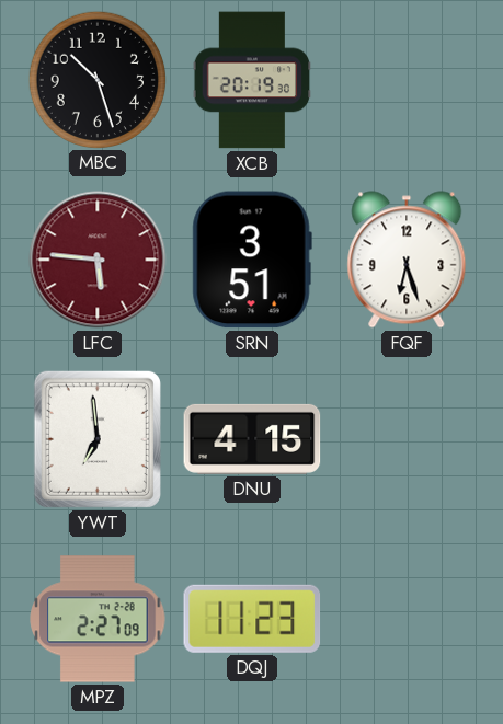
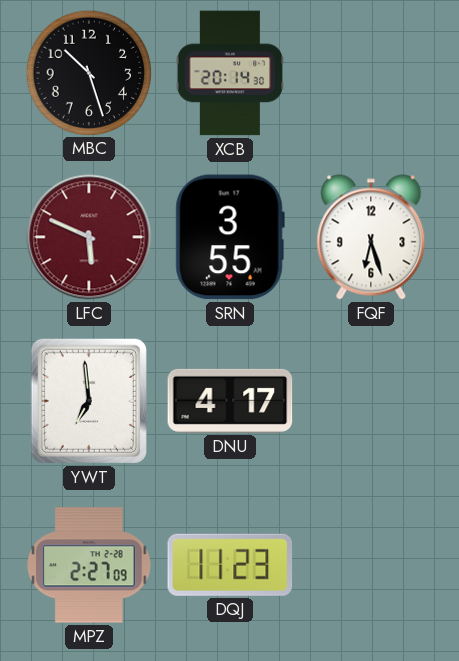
XCB: 20:19 -> 20:14
LFC: 5:46 -> 5:49
SRN: 3:51 -> 3:55
DNU: 4:15 -> 4:17
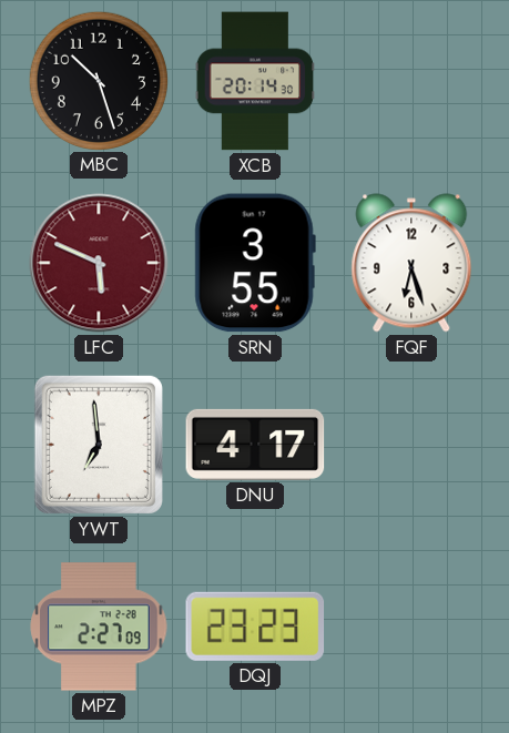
DQJ: 11:23 -> 23:23
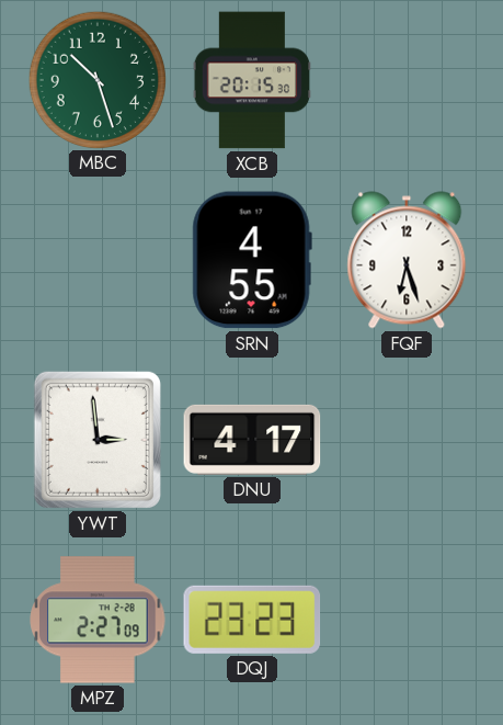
MBC dial: black -> green
XCB: 20:14 -> 20:15
LFC: 5:49 -> none
SRN: 3:55 -> 4:55
YWT: 6:59 -> 2:59
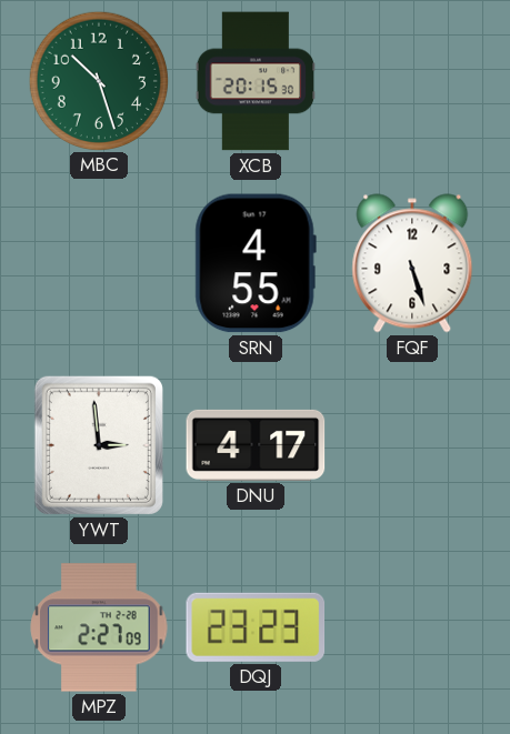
FQF: 6:27 -> 5:27
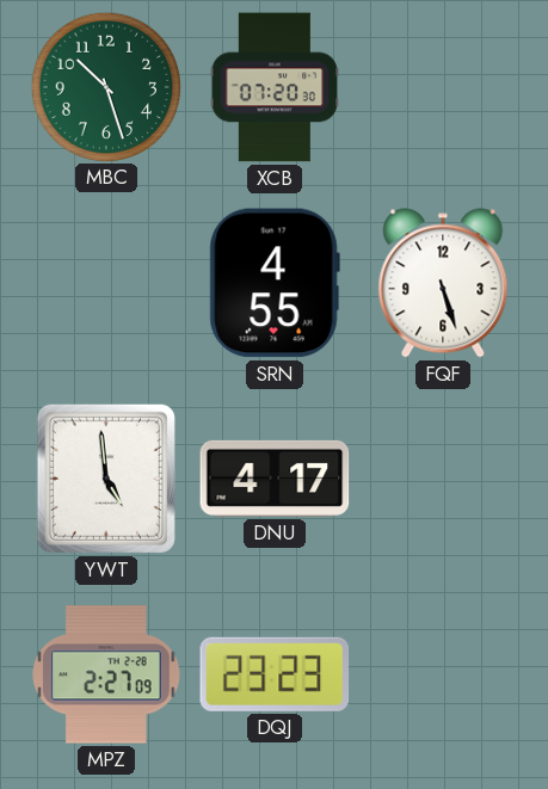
XCB: 20:15 -> 07:20
YWT: 2:59 -> 4:59
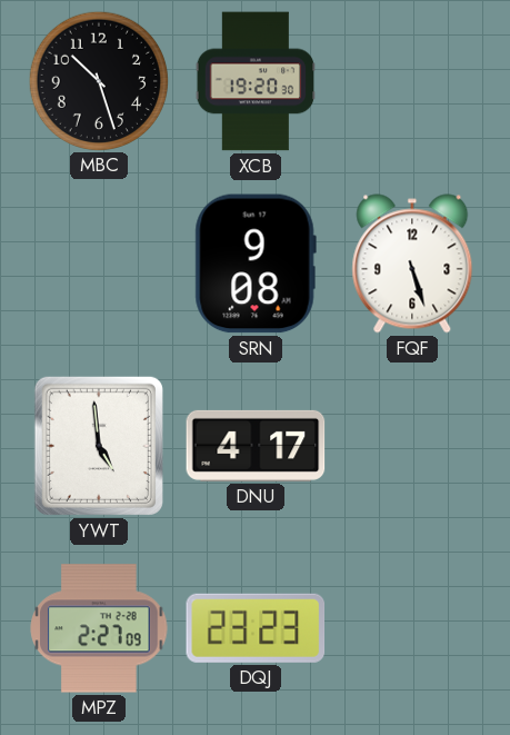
MBC dial: green -> black
XCB: 07:20 -> 19:20
SRN: 4:55 -> 9:08
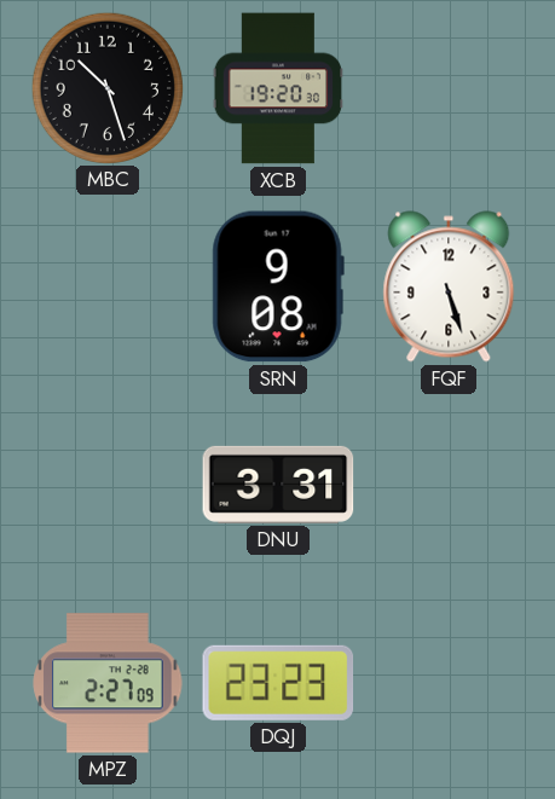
YWT: 4:59 -> none
DNU: 4:17 -> 3:31
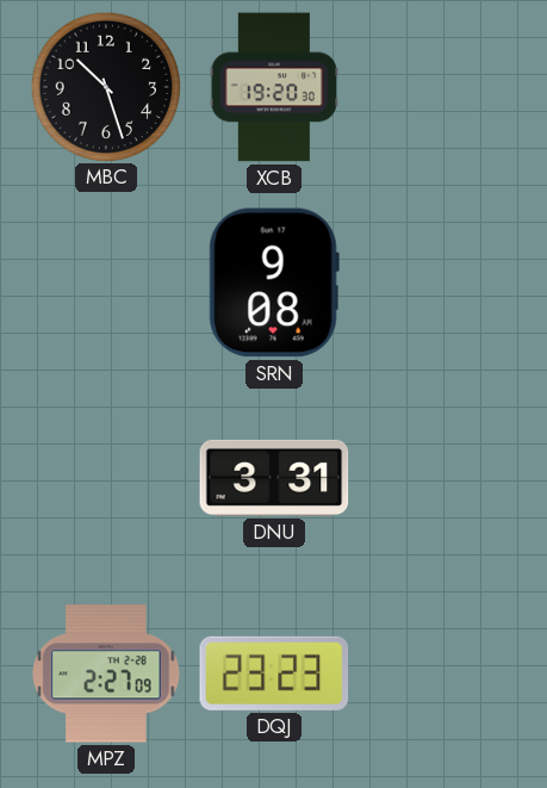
FQF: 5:27 -> none
